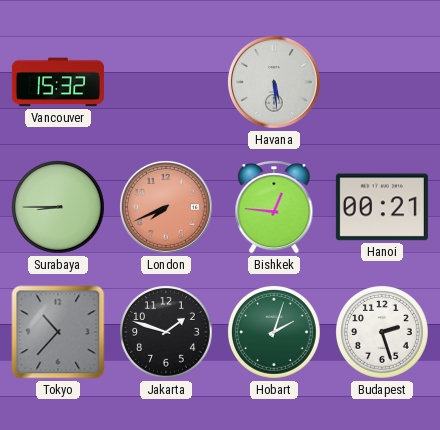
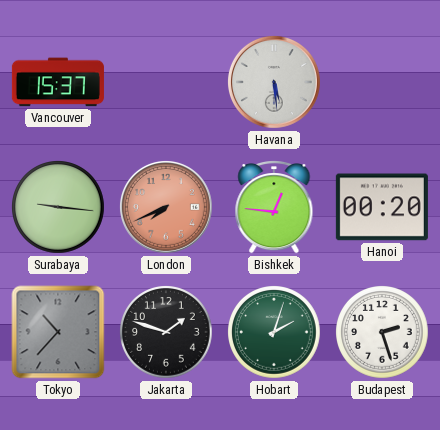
Vancouver: 15:32 -> 15:37
Surabaya: 8:45 -> 9:16
Hanoi: 00:21 -> 00:20
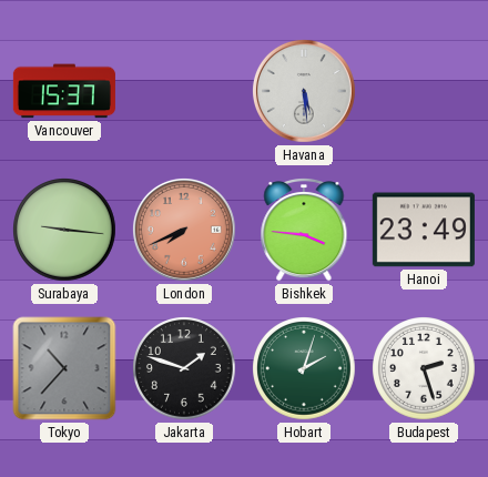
Bishkek: 12:46 -> 3:46
Hanoi: 00:20 -> 23:49
